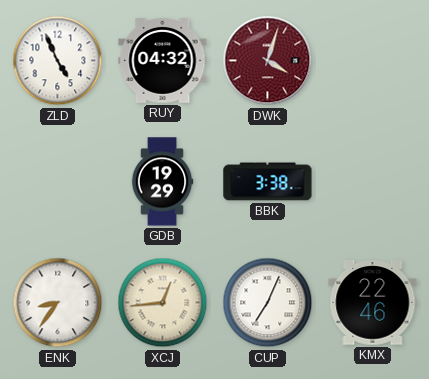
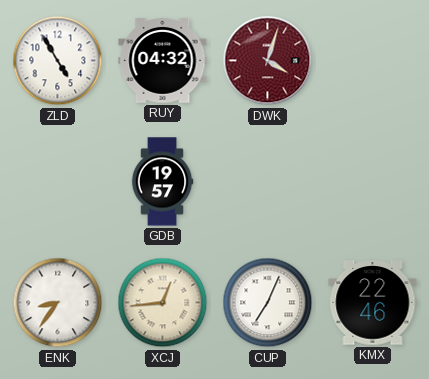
ZLD: 4:56 -> 4:55
GDB: 19:29 -> 19:57
BBK: 3:38 -> none
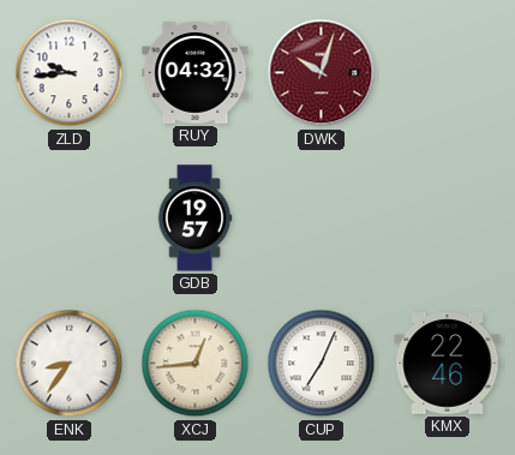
ZLD: 4:55 -> 9:44
DWK: 4:03 -> 10:03
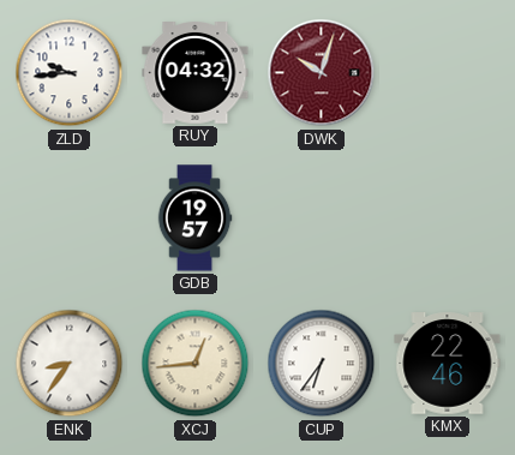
CUP: 7:04 -> 6:36
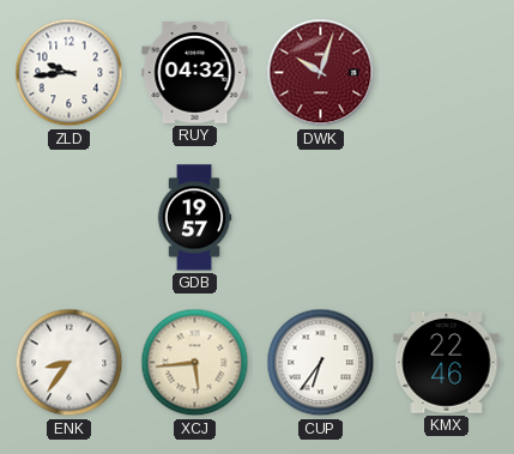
XCJ: 12:44 -> 5:44
